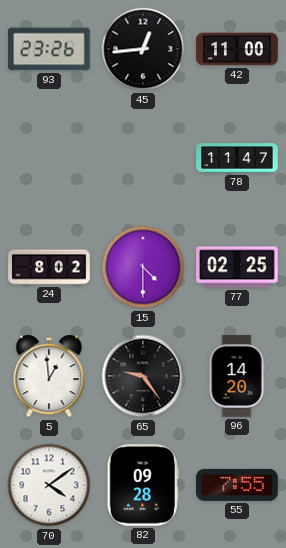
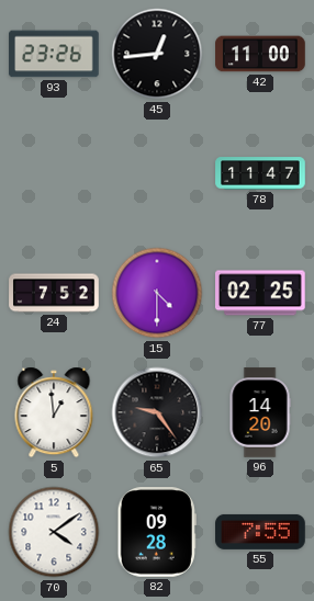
24: 8:02 -> 7:52
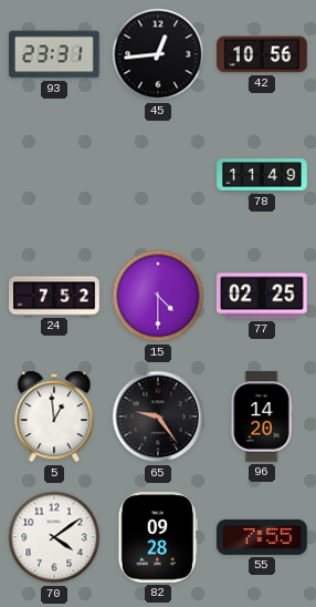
93: 23:26 -> 23:31
42: 11:00 -> 10:56
78: 11:47 -> 11:49
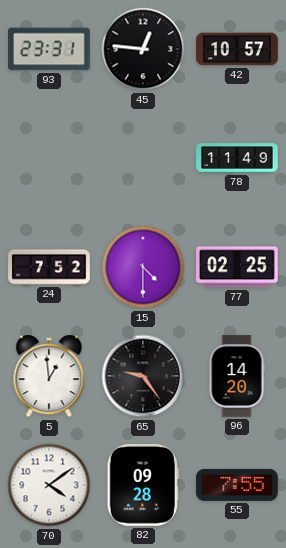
45: 12:44 -> 12:46
42: 10:56 -> 10:57
